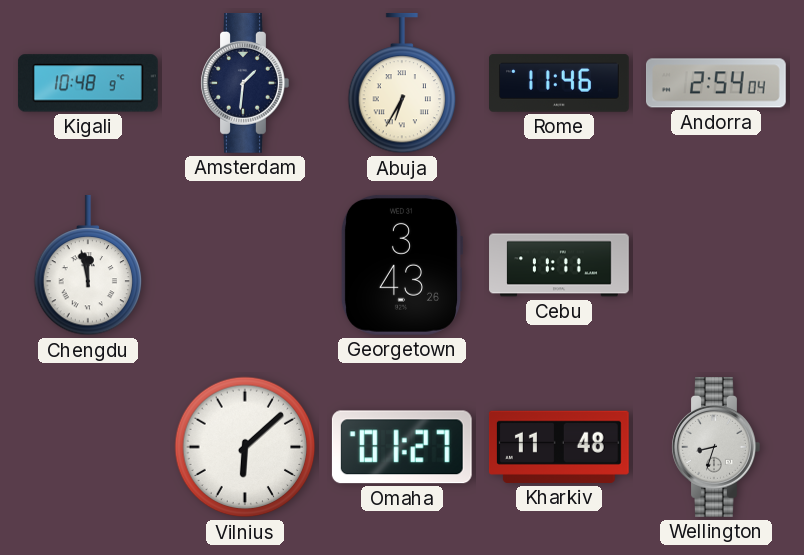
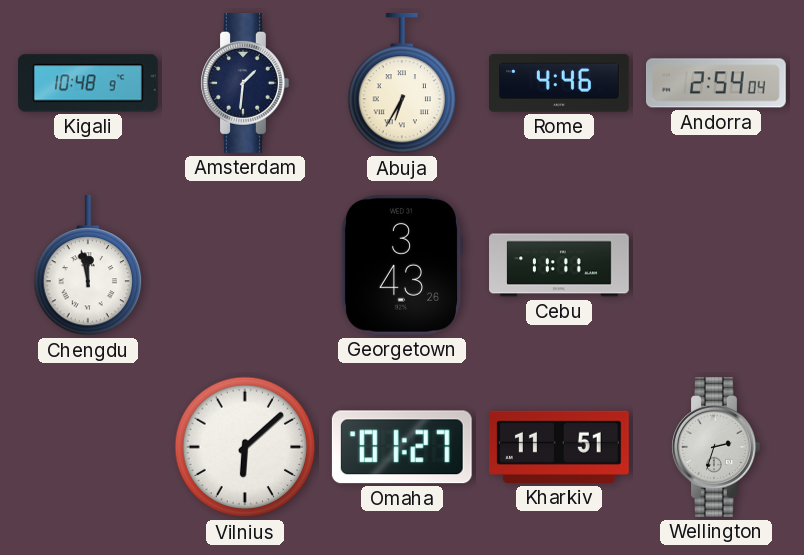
Rome: 11:46 -> 4:46
Kharkiv: 11:48 -> 11:51
Wellington: 8:33 -> 2:33
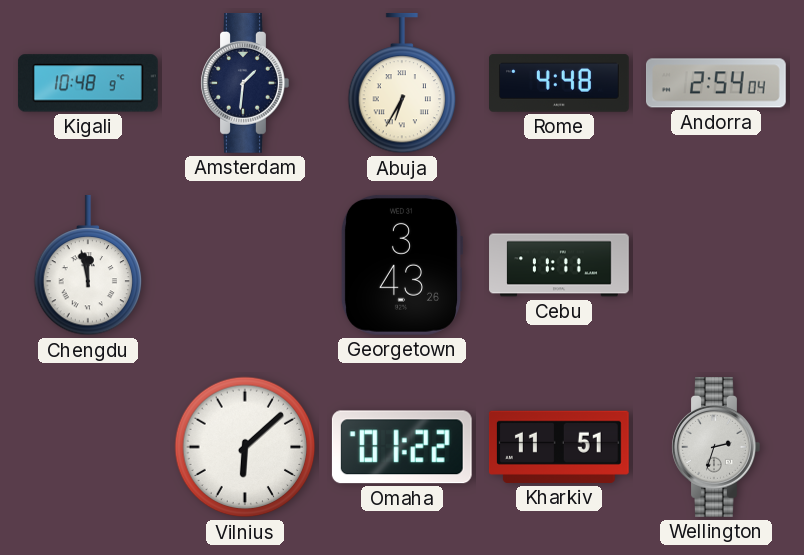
Rome: 4:46 -> 4:48
Omaha: 01:27 -> 01:22
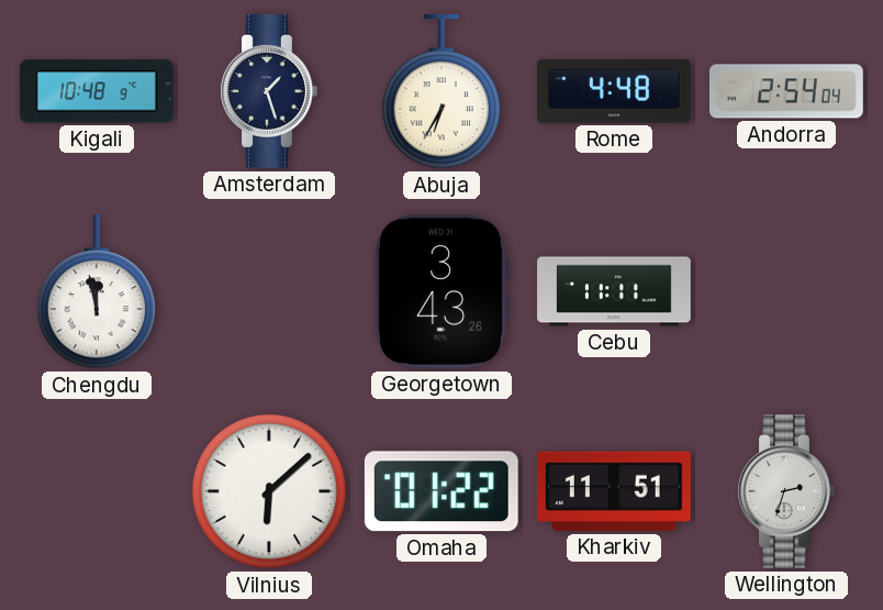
Amsterdam: 1:31 -> 1:27
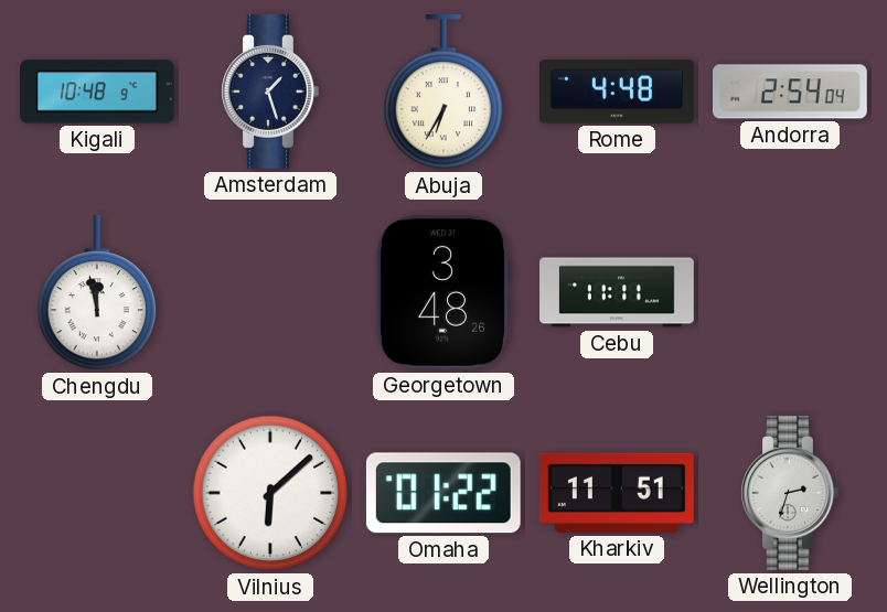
Georgetown: 3:43 -> 3:48
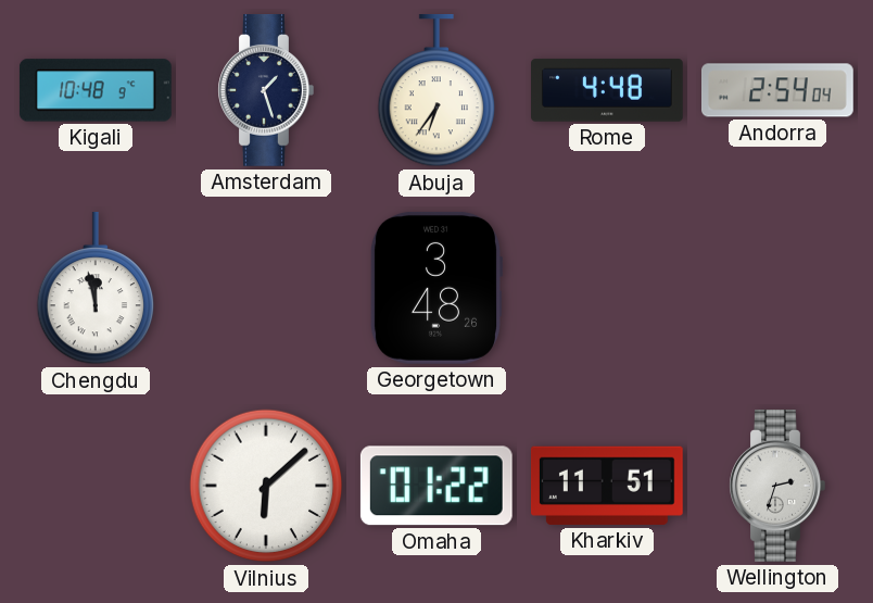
Abuja: 6:35 -> 6:36
Cebu: 11:11 -> none
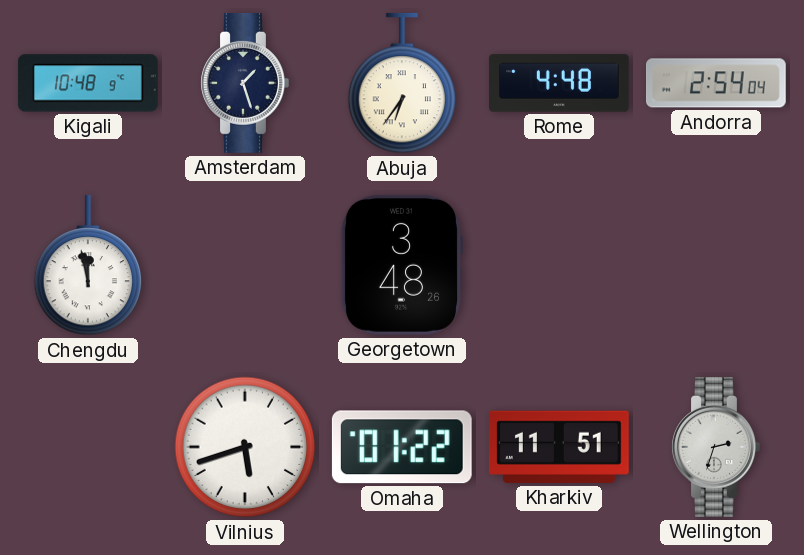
Vilnius: 6:08 -> 5:42
